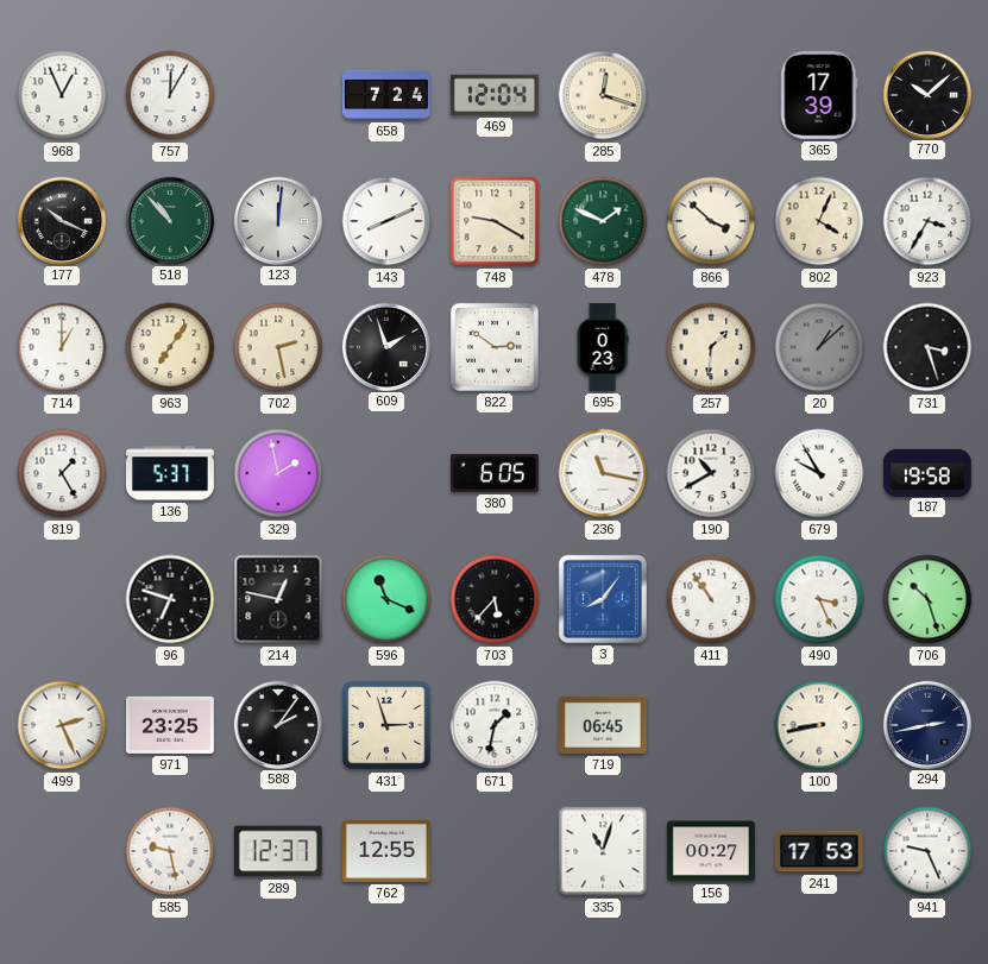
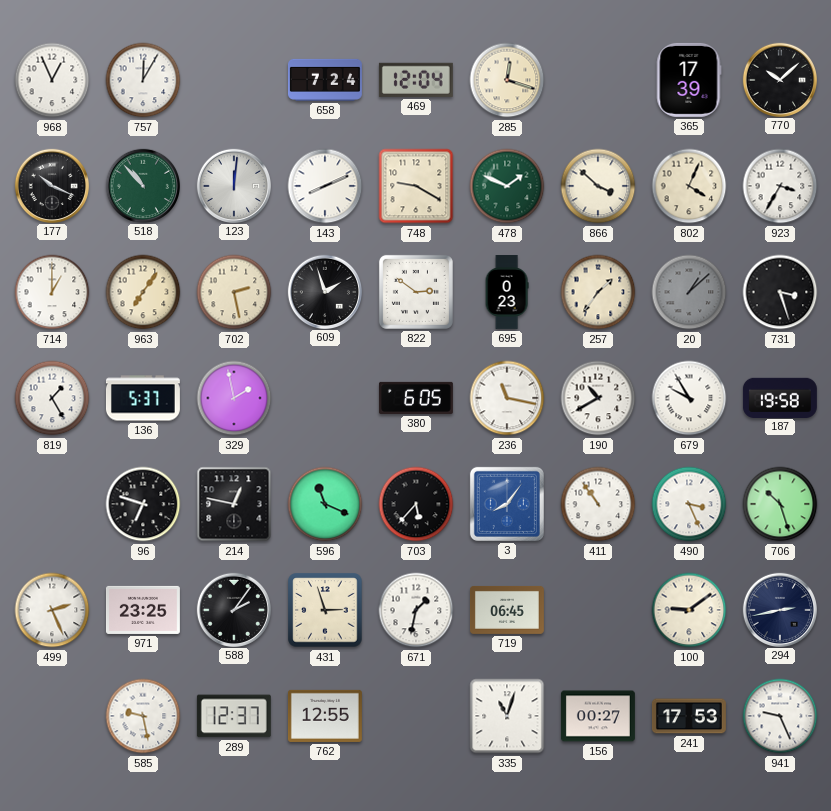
257: 1:31 -> 1:36
100: 8:43 -> 9:09
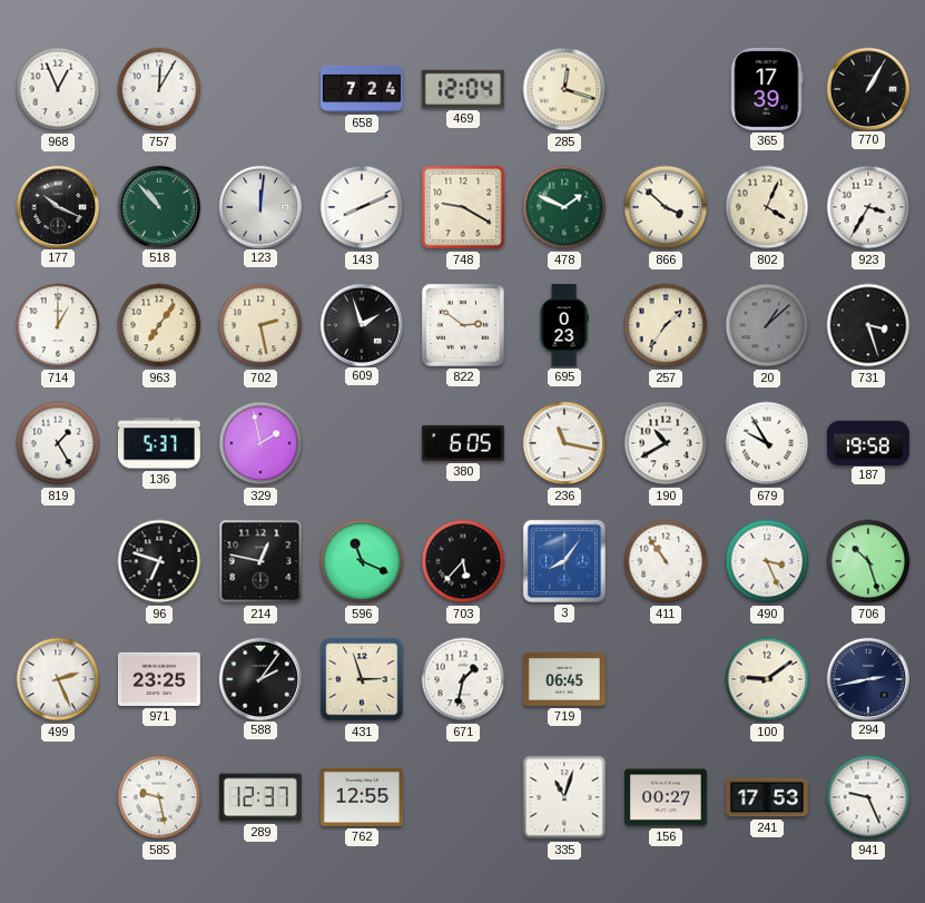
770: 10:08 -> 1:05
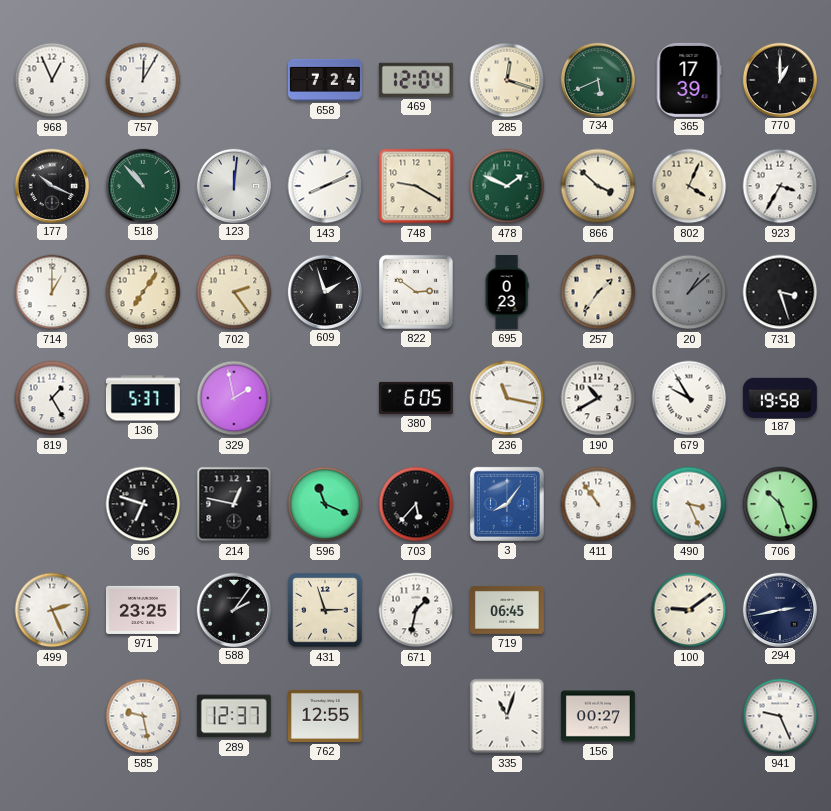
734: none -> 5:41
770: 1:05 -> 1:00
702: 2:28 -> 2:24
241: 17:53 -> none
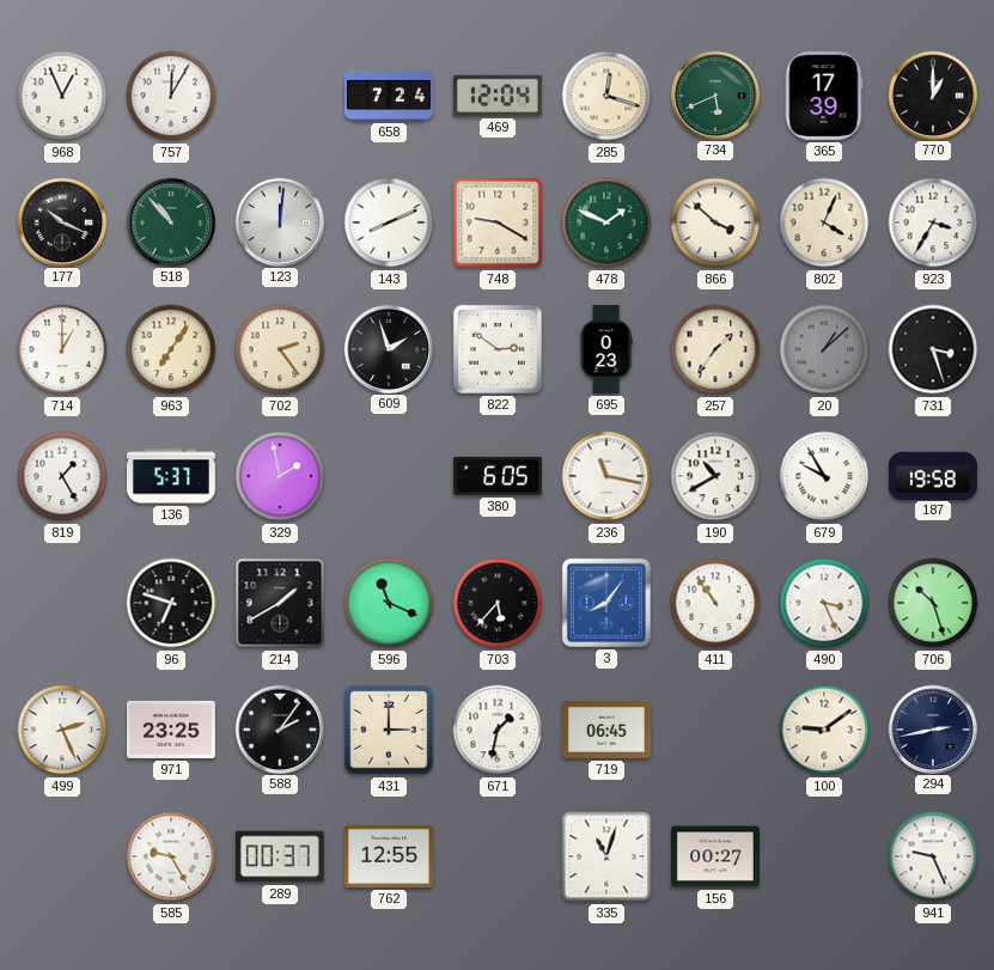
214: 12:47 -> 1:40
431: 2:57 -> 3:00
585: 9:28 -> 9:25
289: 12:37 -> 00:37
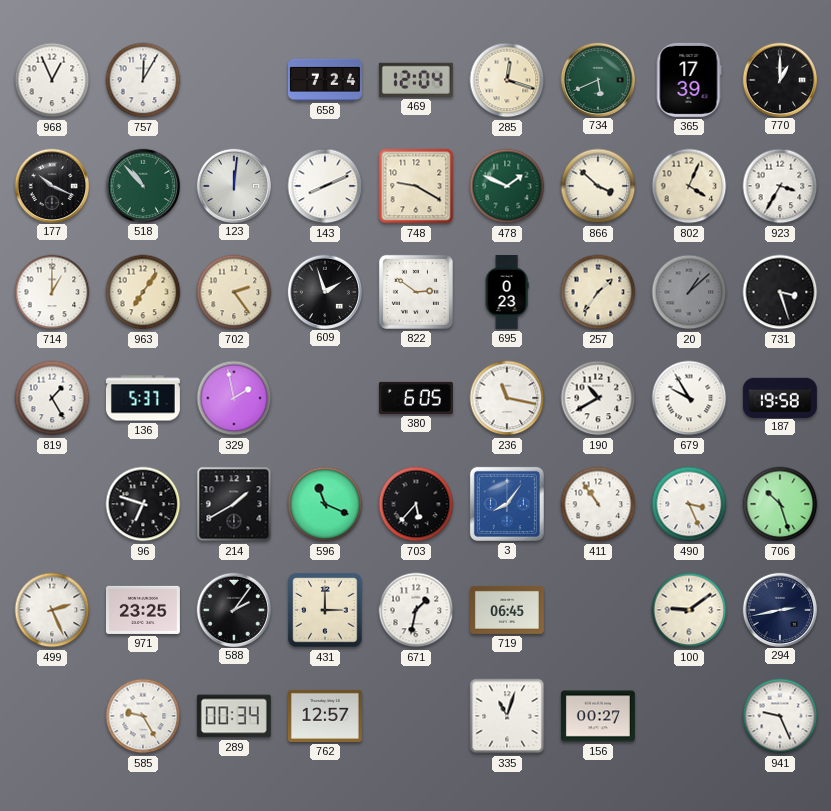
289: 00:37 -> 00:34
762: 12:55 -> 12:57
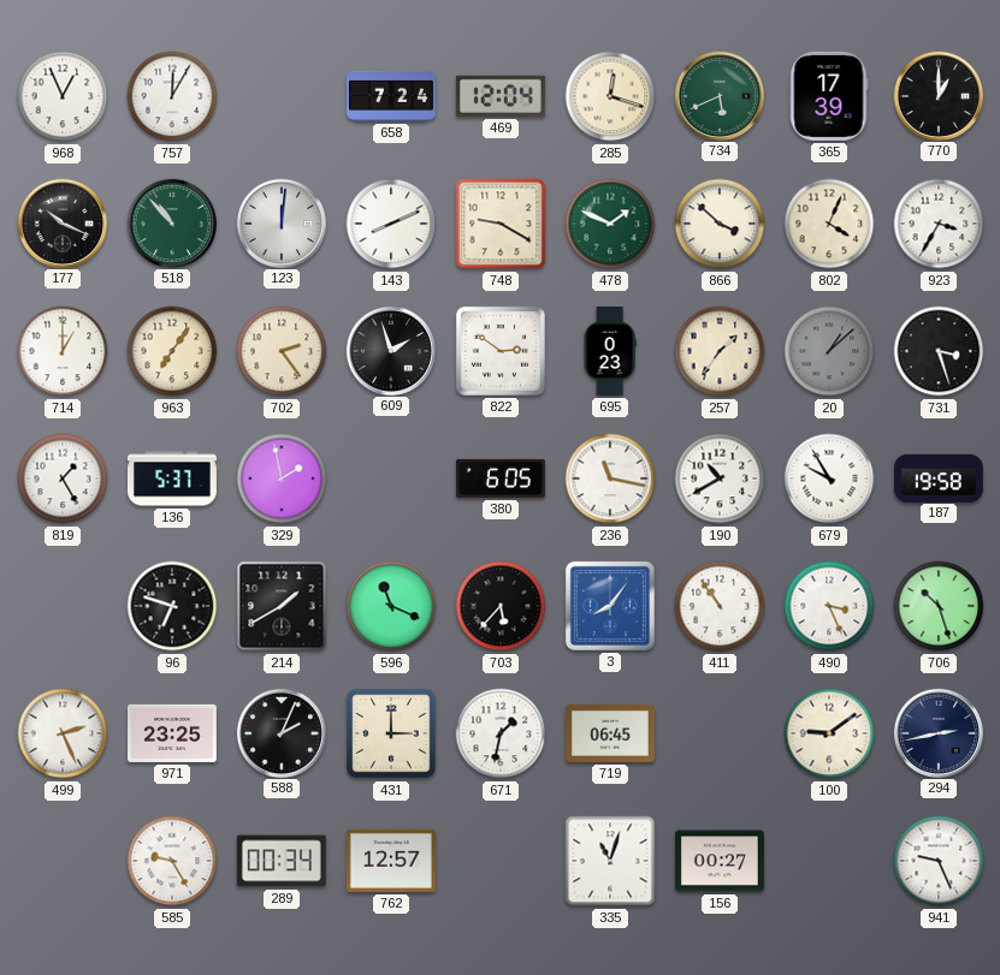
588: 2:06 -> 2:04
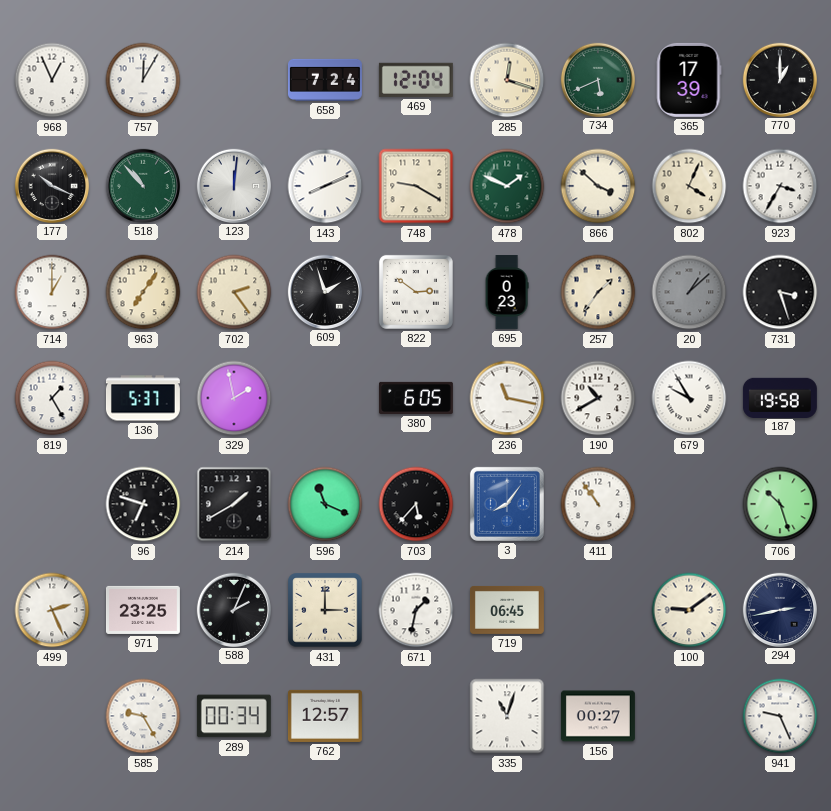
490: 3:26 -> none
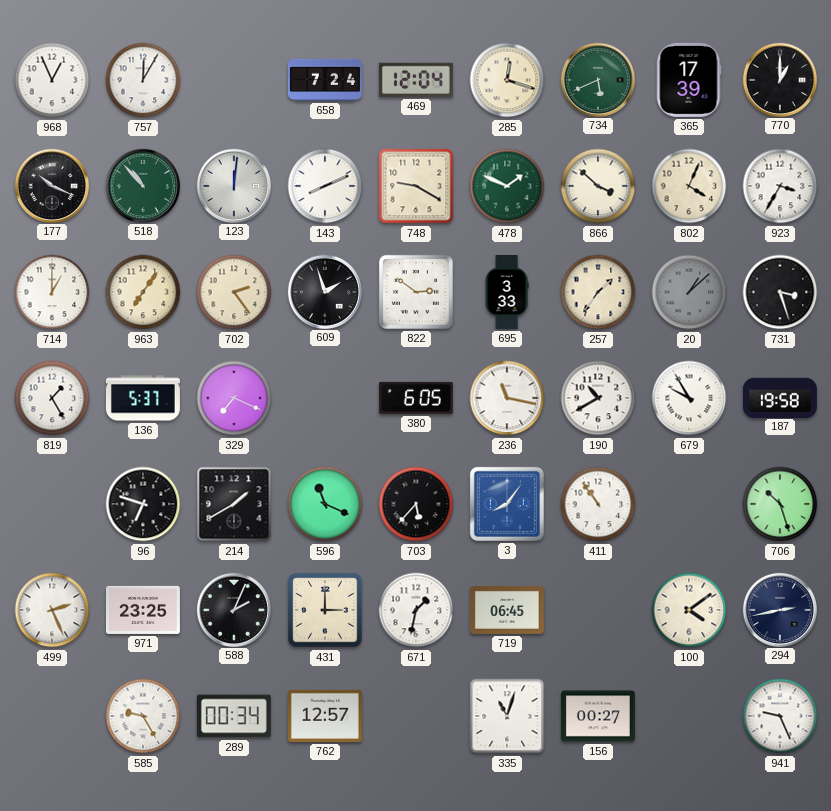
695: 0:23 -> 3:33
329: 1:58 -> 7:19
100: 9:09 -> 4:09
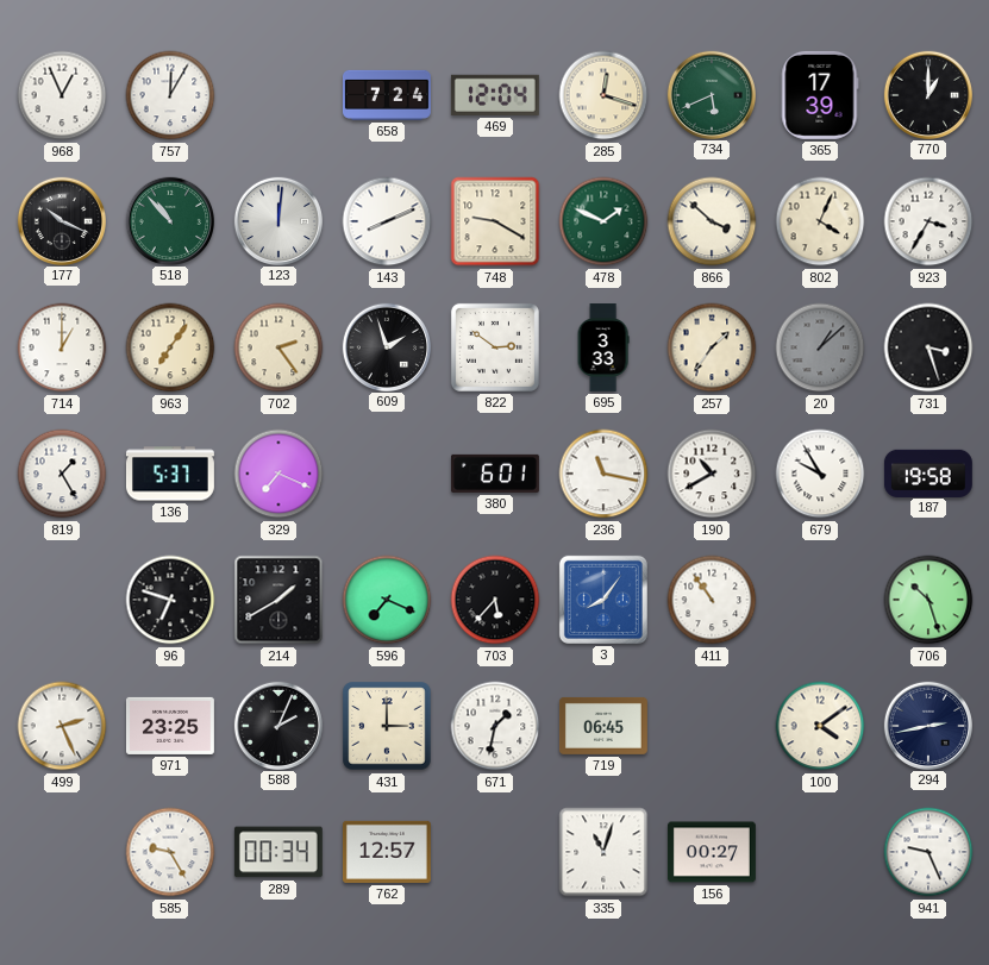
380: 6:05 -> 6:01
596: 11:19 -> 7:19
